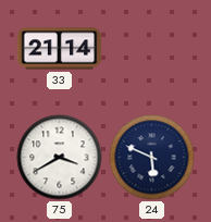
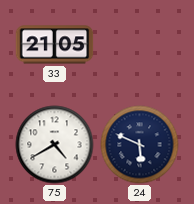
33: 21:14 -> 21:05
75: 3:40 -> 4:40
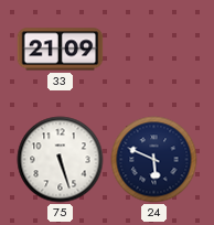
33: 21:05 -> 21:09
75: 4:40 -> 5:27
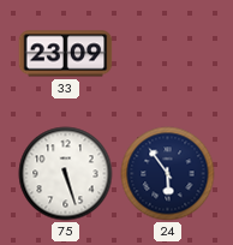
33: 21:09 -> 23:09
24: 5:49 -> 5:54
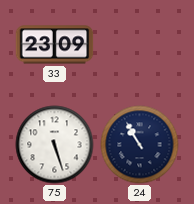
24: 5:54 -> 10:55
